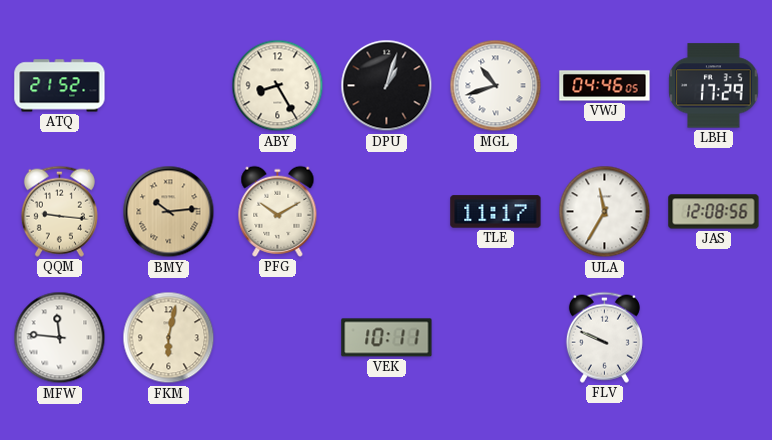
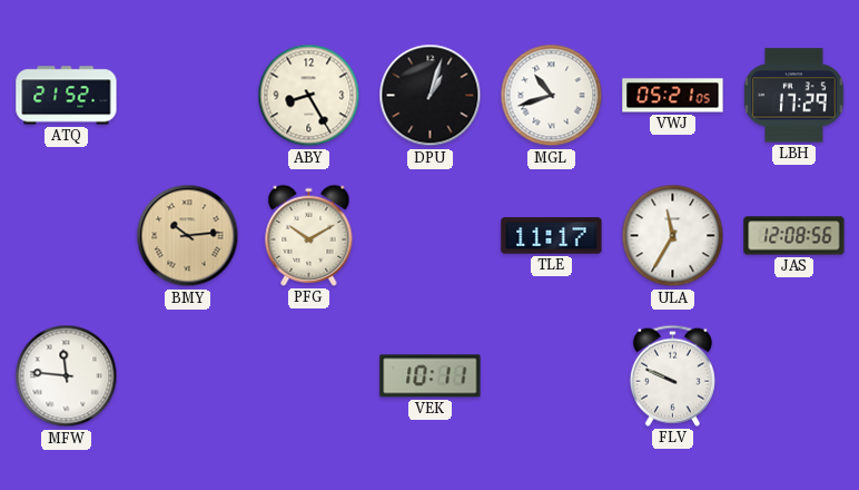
VWJ: 04:46 -> 05:21
QQM: 9:16 -> none
FKM: 6:02 -> none
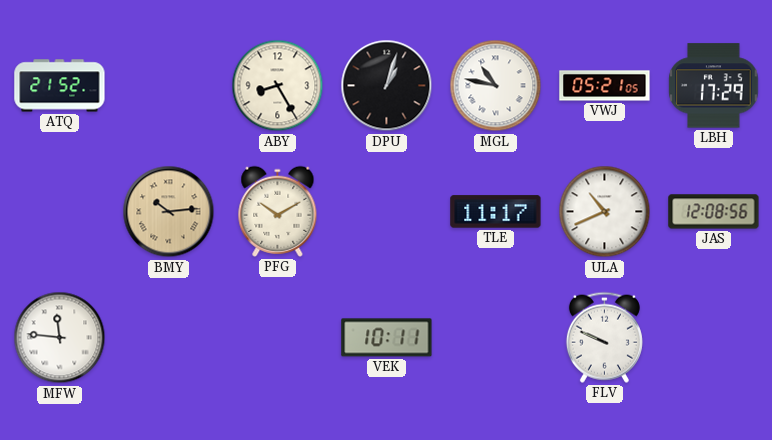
MGL: 10:42 -> 10:47
ULA: 11:35 -> 10:41
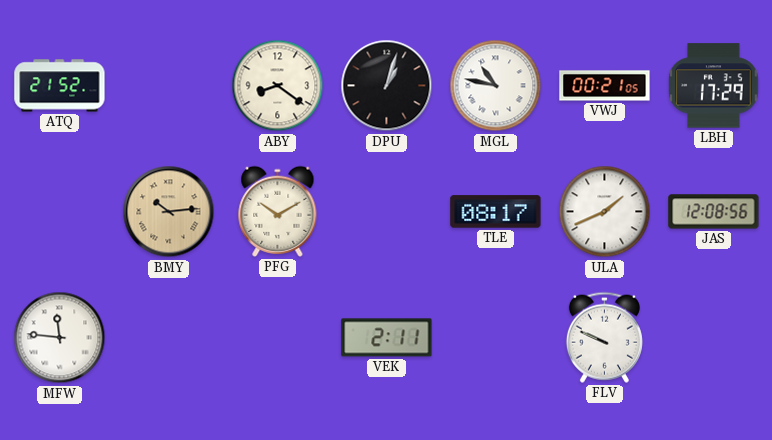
ABY: 8:25 -> 8:21
VWJ: 05:21 -> 00:21
TLE: 11:17 -> 08:17
ULA: 10:41 -> 1:41
VEK: 10:11 -> 2:11
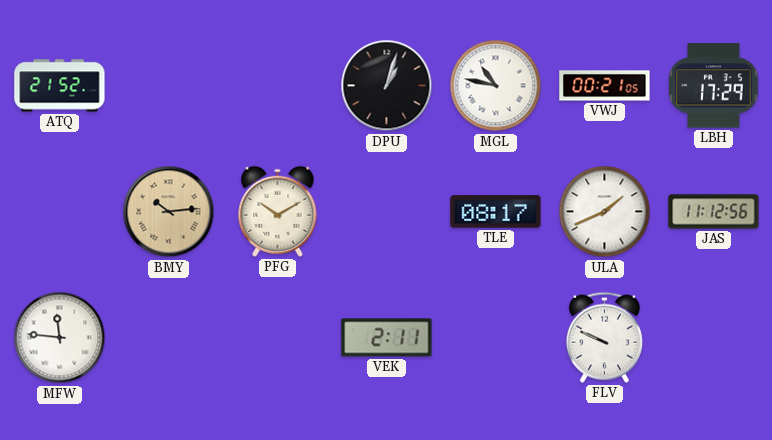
ABY: 8:21 -> none
JAS: 12:08 -> 11:12
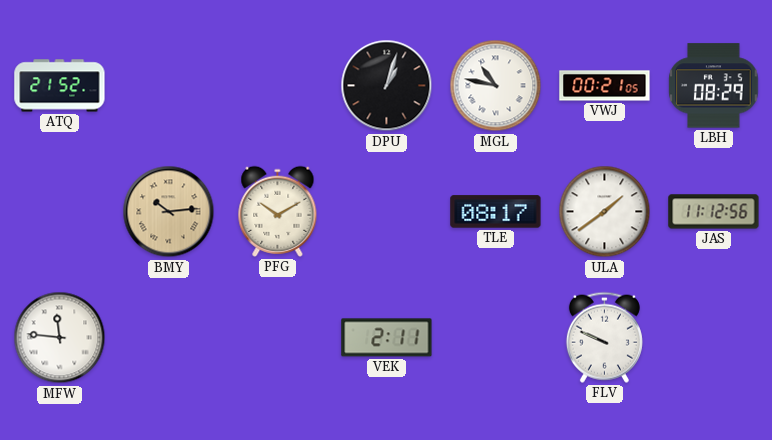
LBH: 17:29 -> 08:29
ULA: 1:41 -> 1:39
